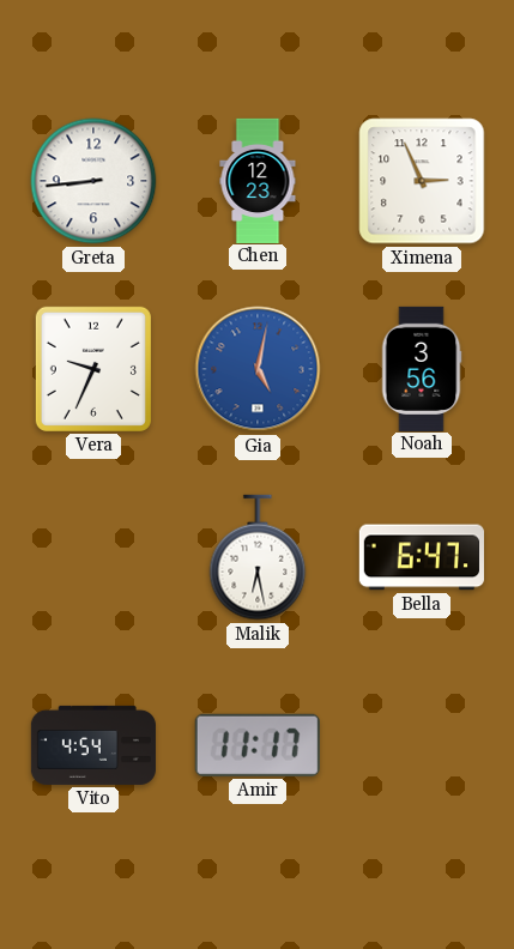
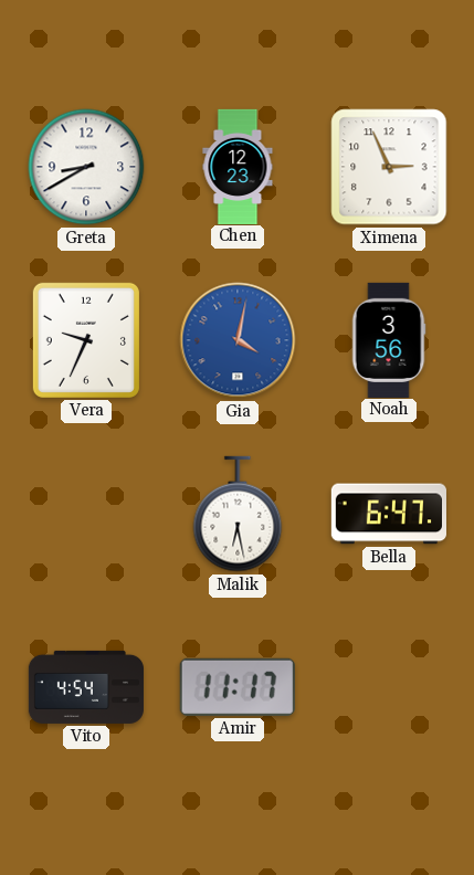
Greta: 8:44 -> 8:40
Gia: 5:02 -> 4:02
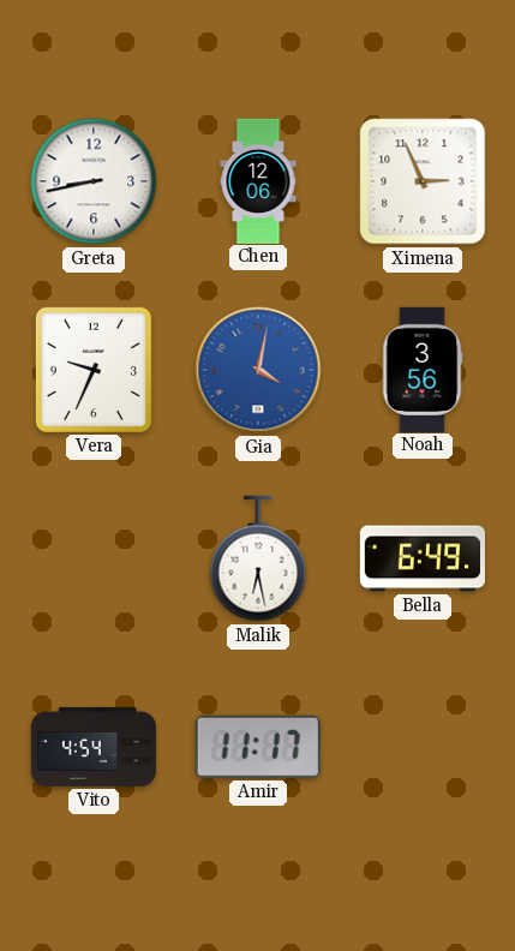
Greta: 8:40 -> 8:43
Chen: 12:23 -> 12:06
Bella: 6:47 -> 6:49
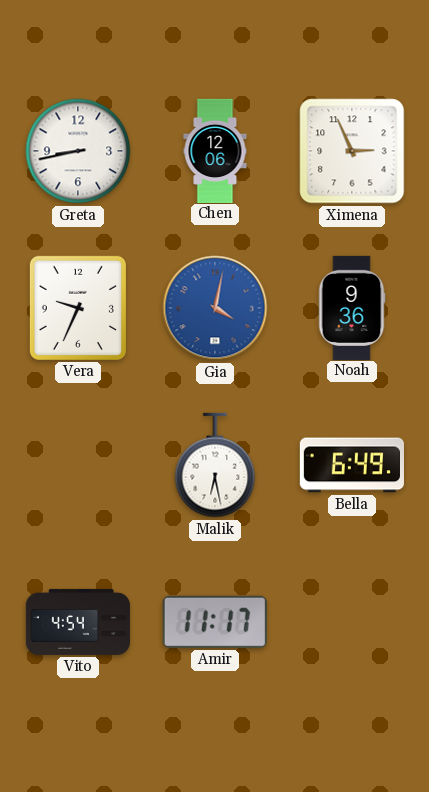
Noah: 3:56 -> 9:36
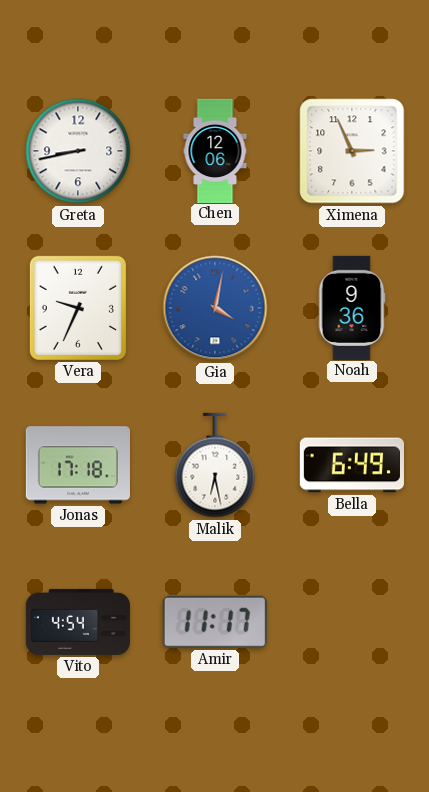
Jonas: none -> 17:18
